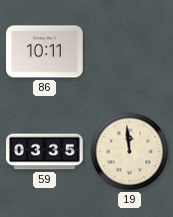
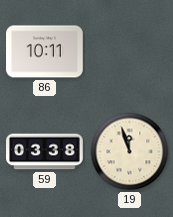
59: 03:35 -> 03:38
19: 11:59 -> 11:57
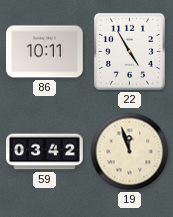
22: none -> 4:55
59: 03:38 -> 03:42
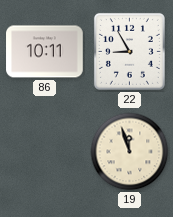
22: 4:55 -> 8:55
59: 03:42 -> none
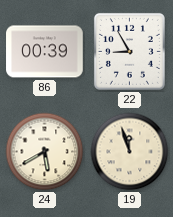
86: 10:11 -> 00:39
24: none -> 5:40
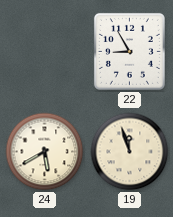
86: 00:39 -> none
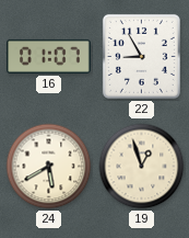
16: none -> 01:07
19: 11:57 -> 12:57
